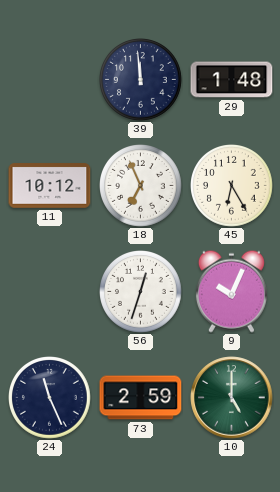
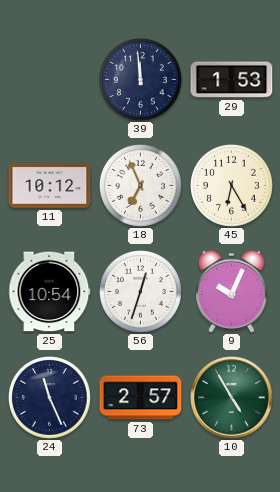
29: 1:48 -> 1:53
25: none -> 10:54
73: 2:59 -> 2:57
10: 5:00 -> 4:55
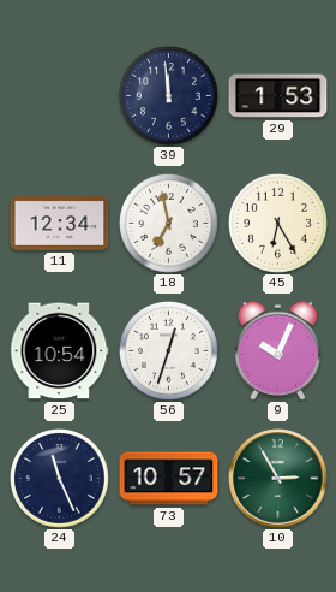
11: 10:12 -> 12:34
18: 6:56 -> 6:58
73: 2:57 -> 10:57
10: 4:55 -> 2:55
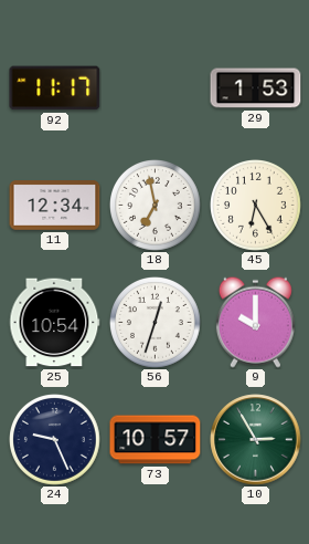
92: none -> 11:17
39: 11:59 -> none
9: 10:04 -> 10:00
24: 11:26 -> 9:26
